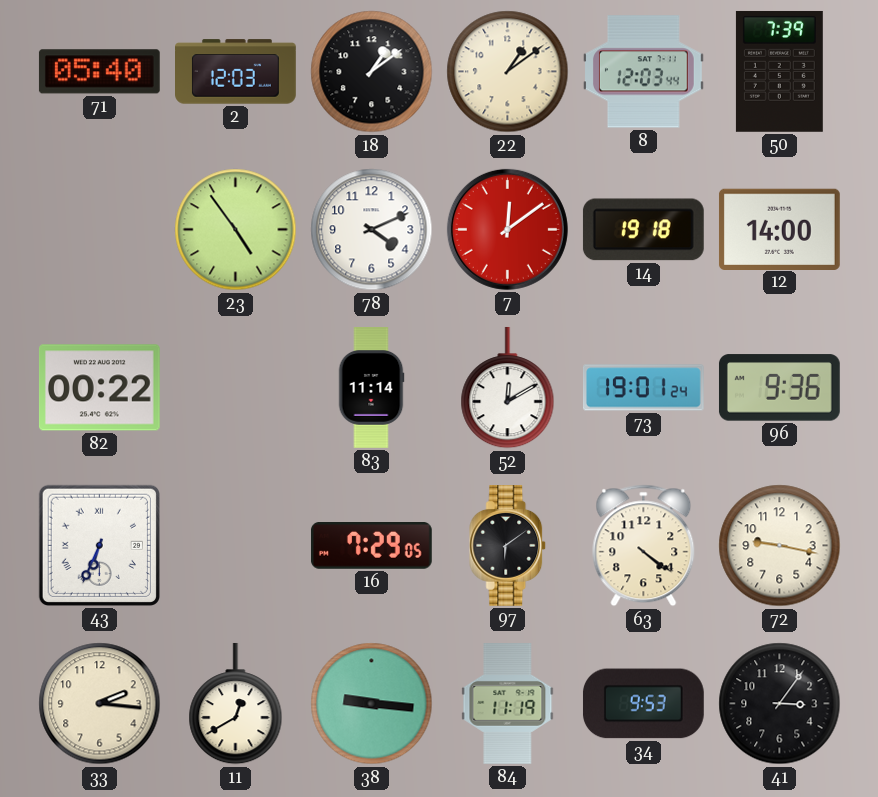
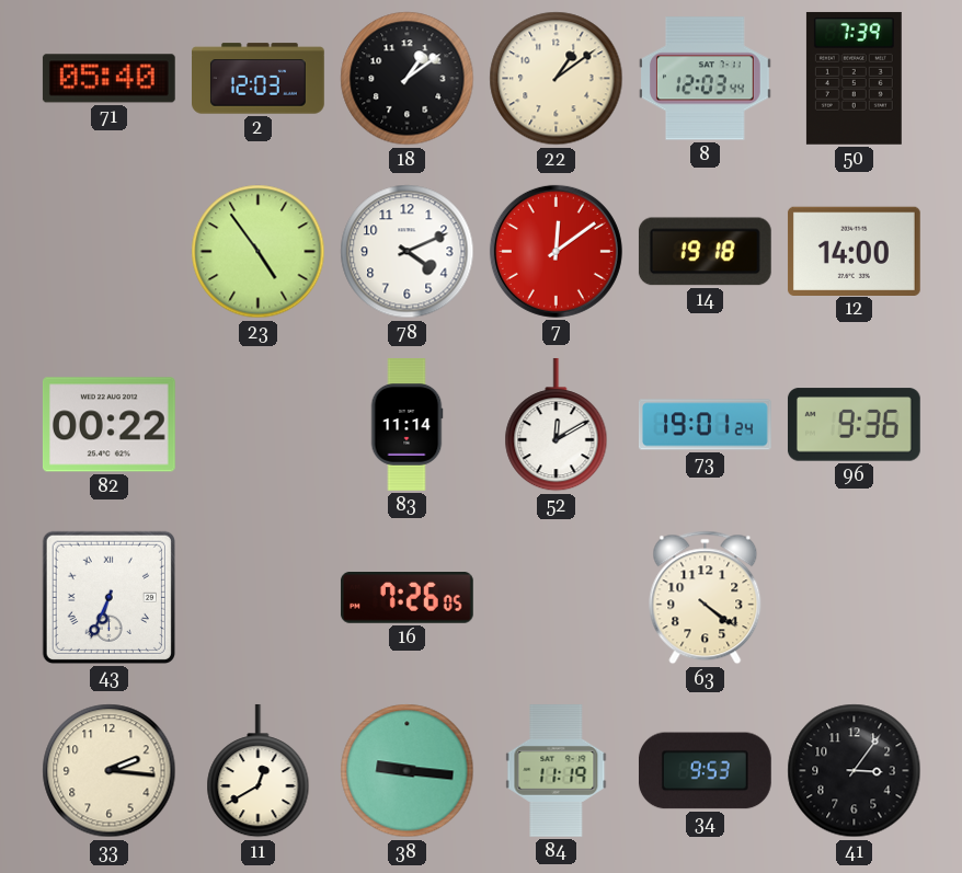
16: 7:29 -> 7:26
97: 6:09 -> none
72: 9:17 -> none
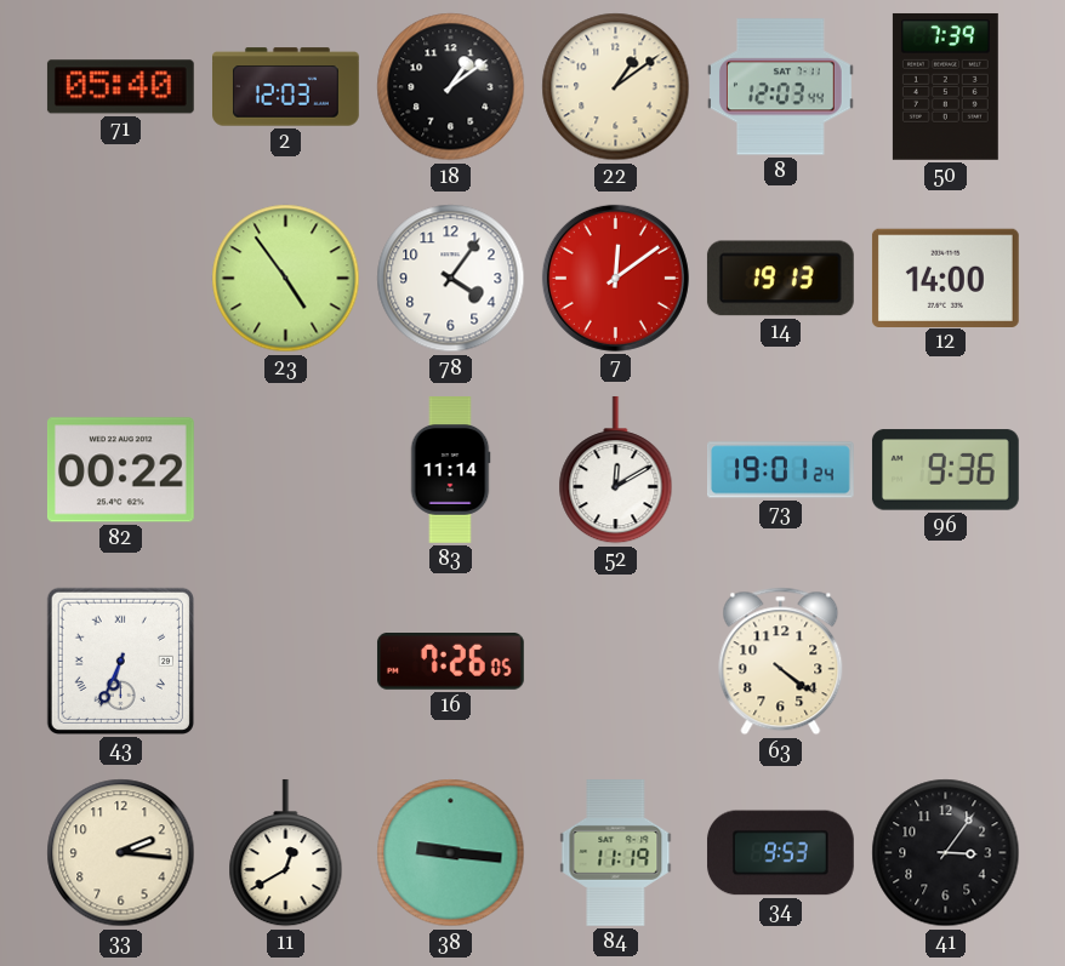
78: 4:11 -> 4:06
14: 19:18 -> 19:13
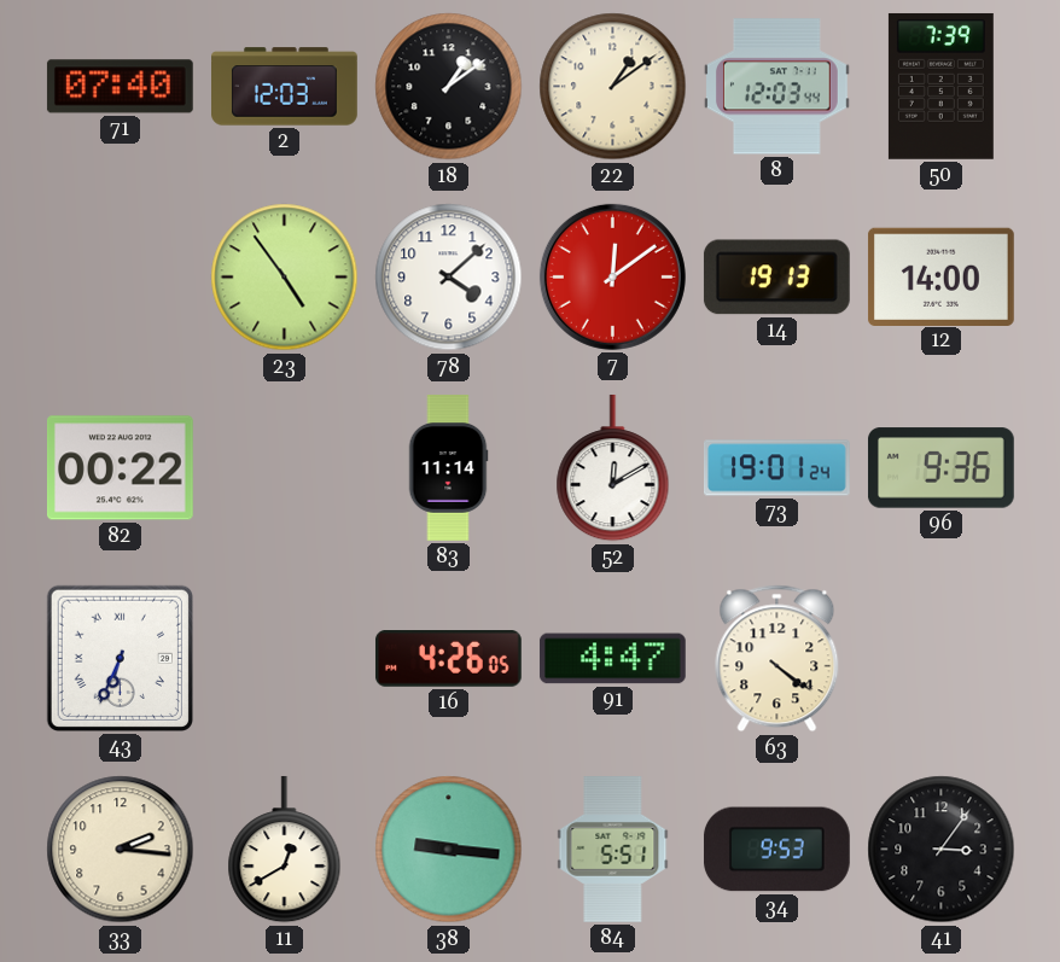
71: 05:40 -> 07:40
78: 4:06 -> 4:08
16: 7:26 -> 4:26
91: none -> 4:47
84: 11:19 -> 5:51
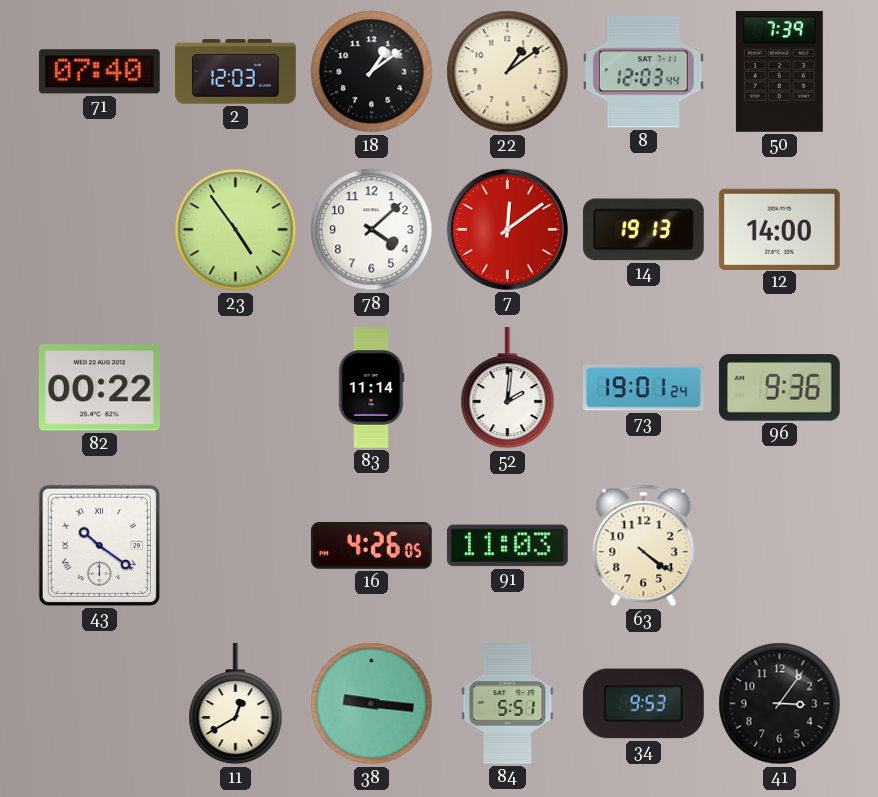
52: 12:10 -> 2:01
43: 6:34 -> 10:21
91: 4:47 -> 11:03
33: 2:16 -> none
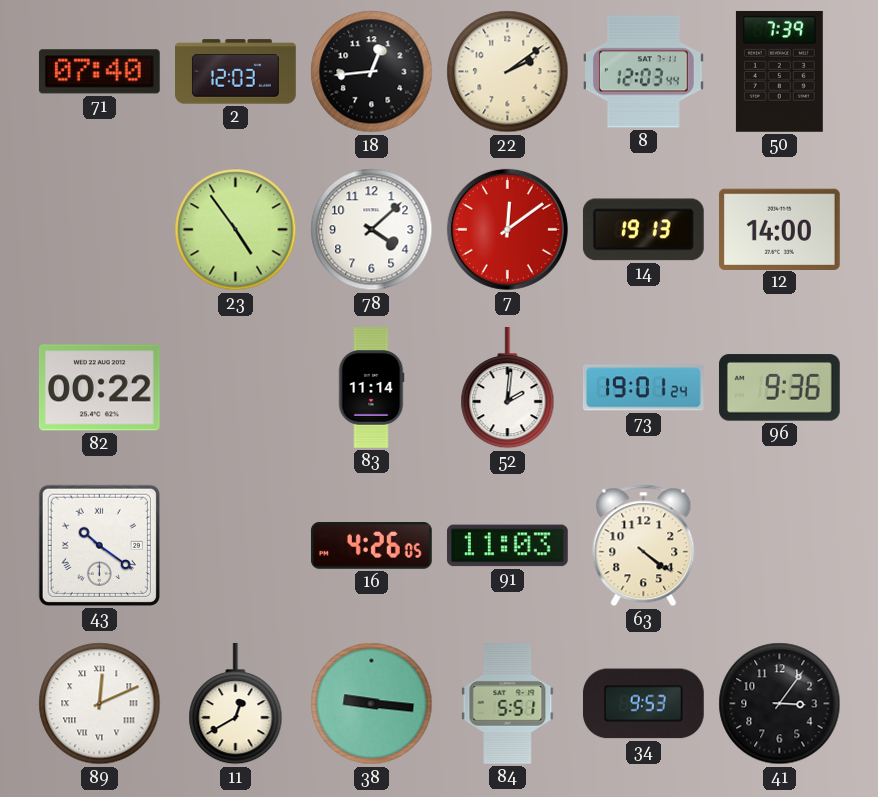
18: 1:09 -> 12:44
22: 1:09 -> 2:09
89: none -> 12:11
